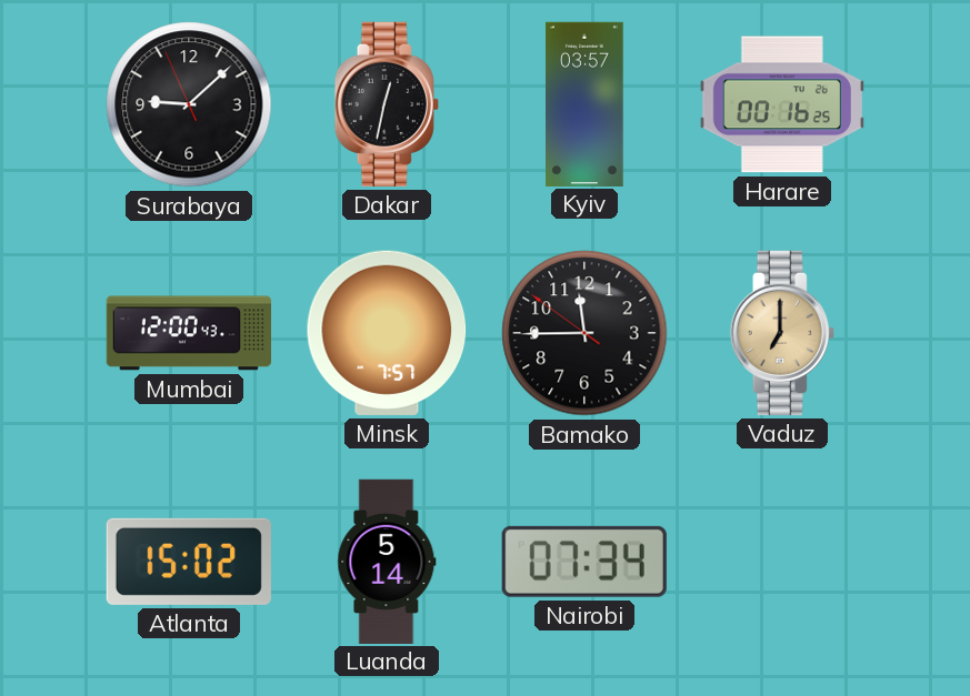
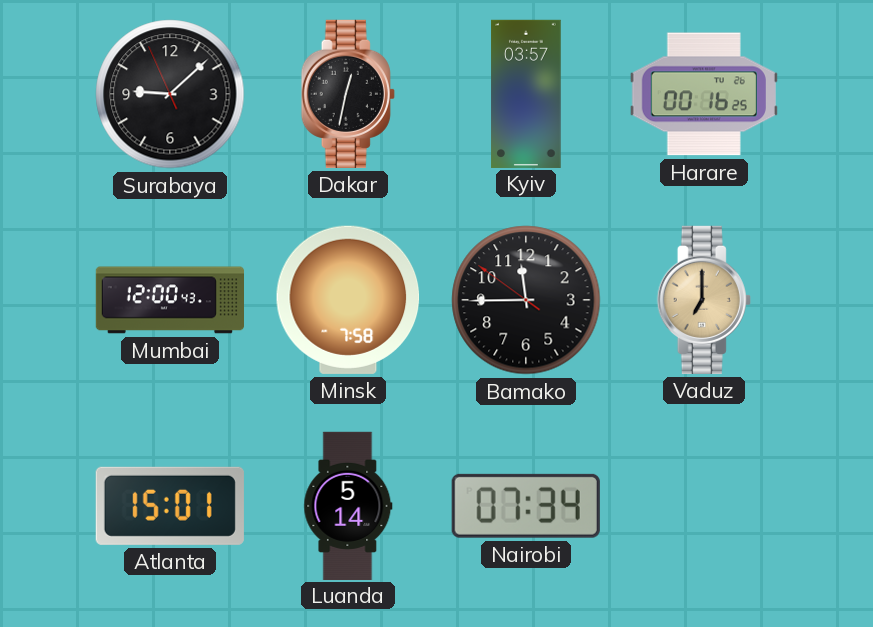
Minsk: 7:57 -> 7:58
Atlanta: 15:02 -> 15:01
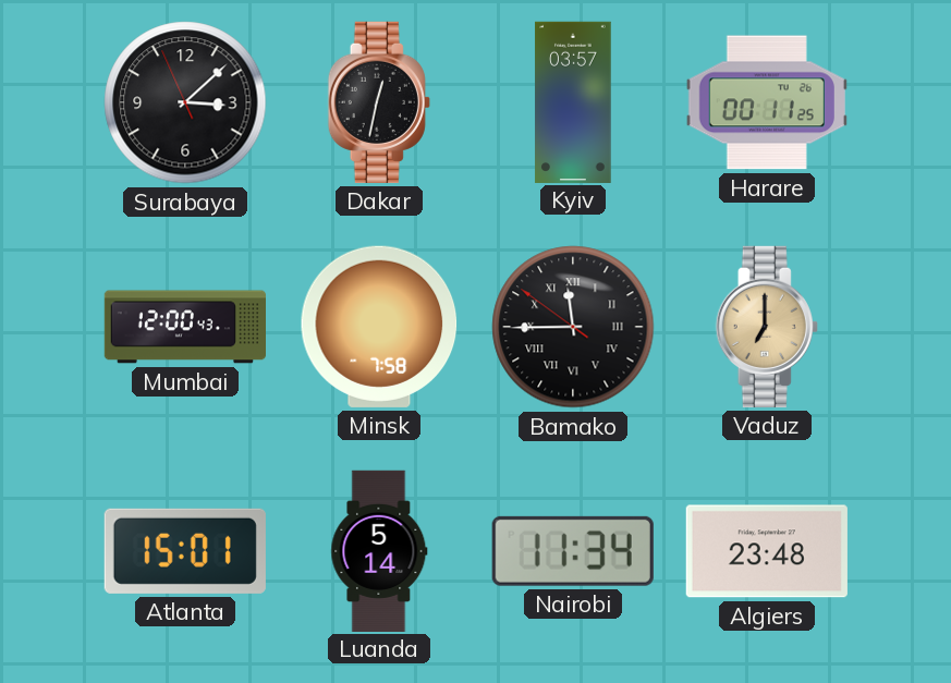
Surabaya: 9:07 -> 3:07
Harare: 00:16 -> 00:11
Bamako numerals: Arabic -> Roman
Nairobi: 07:34 -> 11:34
Algiers: none -> 23:48
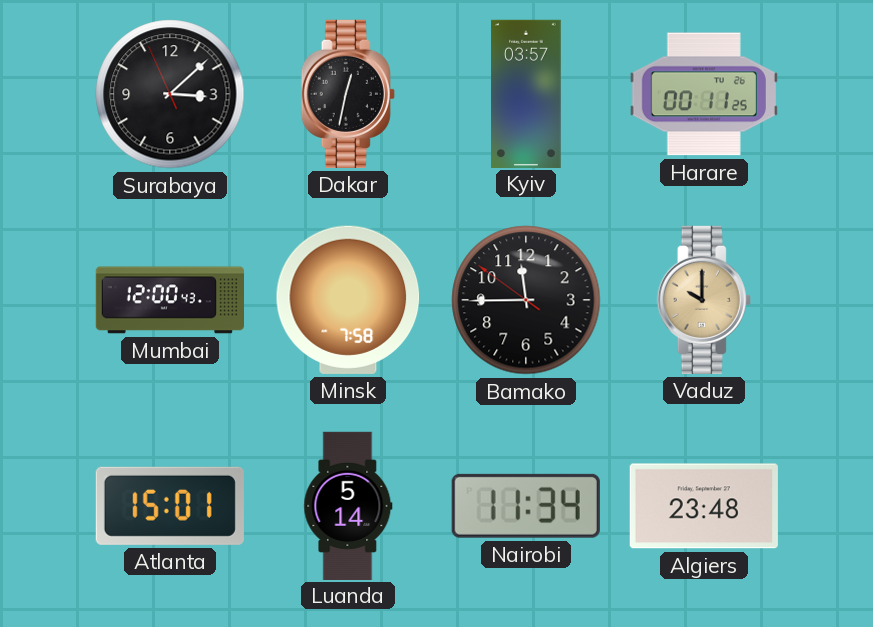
Bamako numerals: Roman -> Arabic
Vaduz: 7:00 -> 10:00
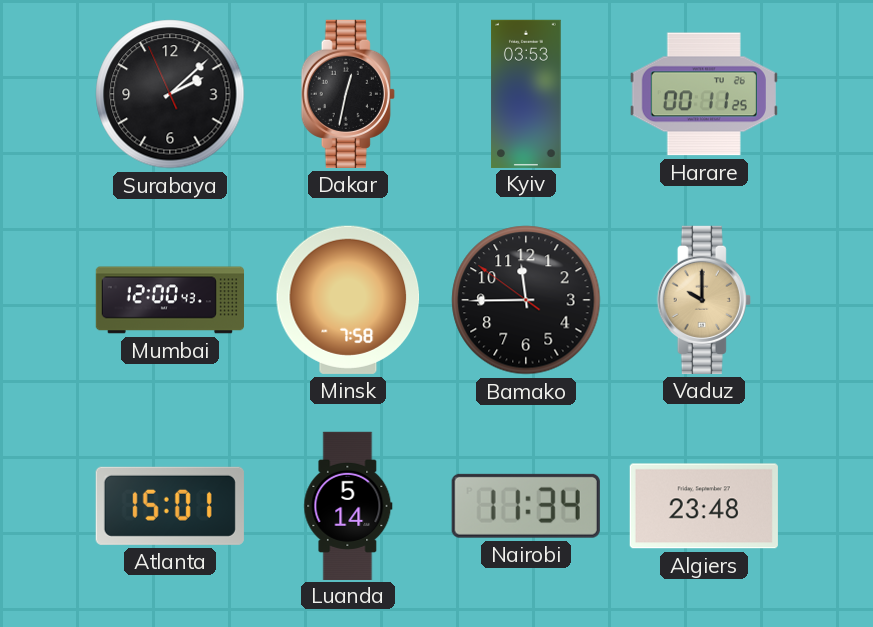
Surabaya: 3:07 -> 2:07
Kyiv: 03:57 -> 03:53
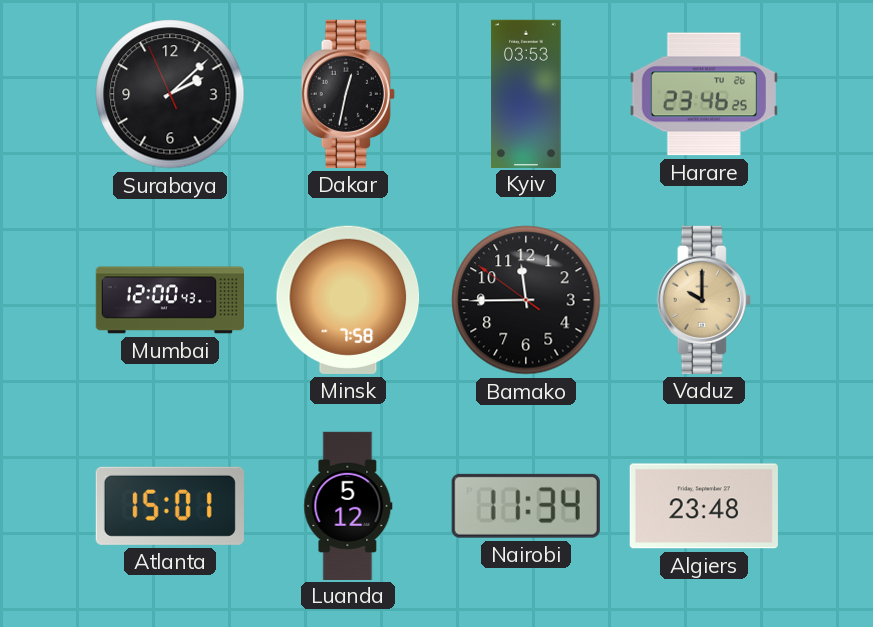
Harare: 00:11 -> 23:46
Luanda: 5:14 -> 5:12
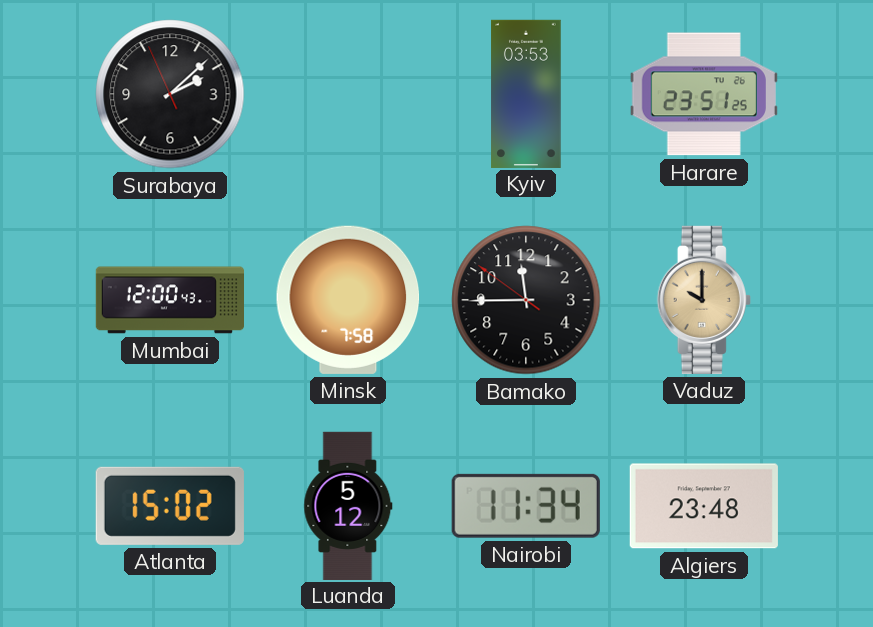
Dakar: 12:32 -> none
Harare: 23:46 -> 23:51
Atlanta: 15:01 -> 15:02
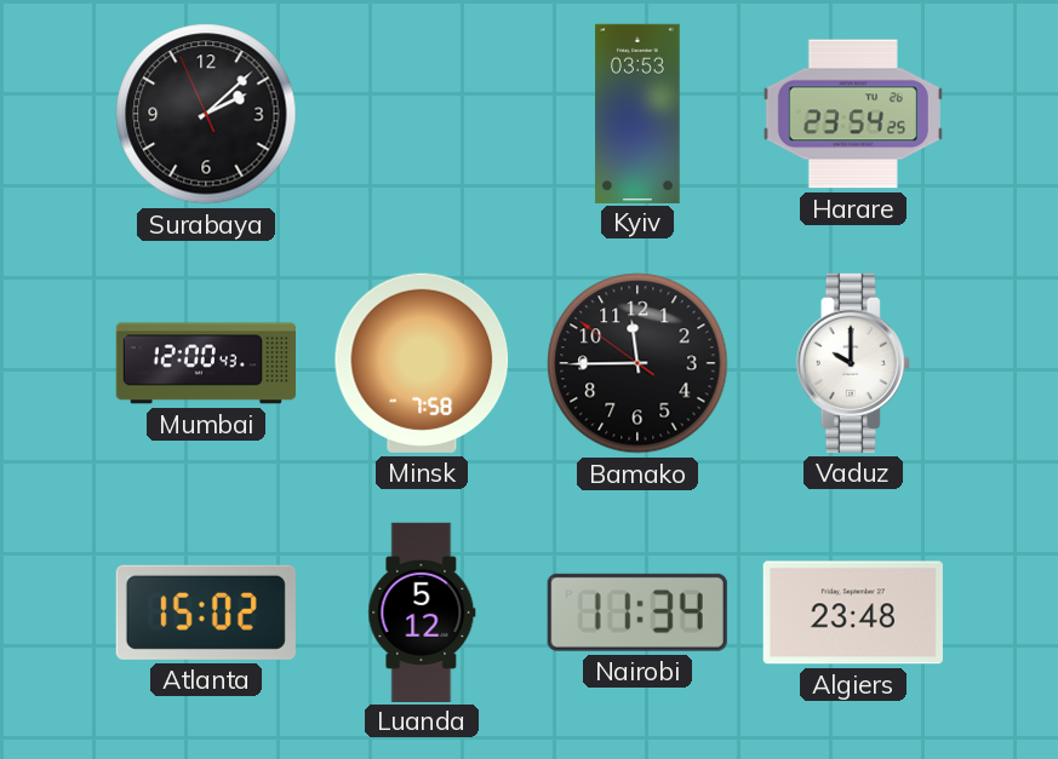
Harare: 23:51 -> 23:54
Vaduz dial: champagne -> white
